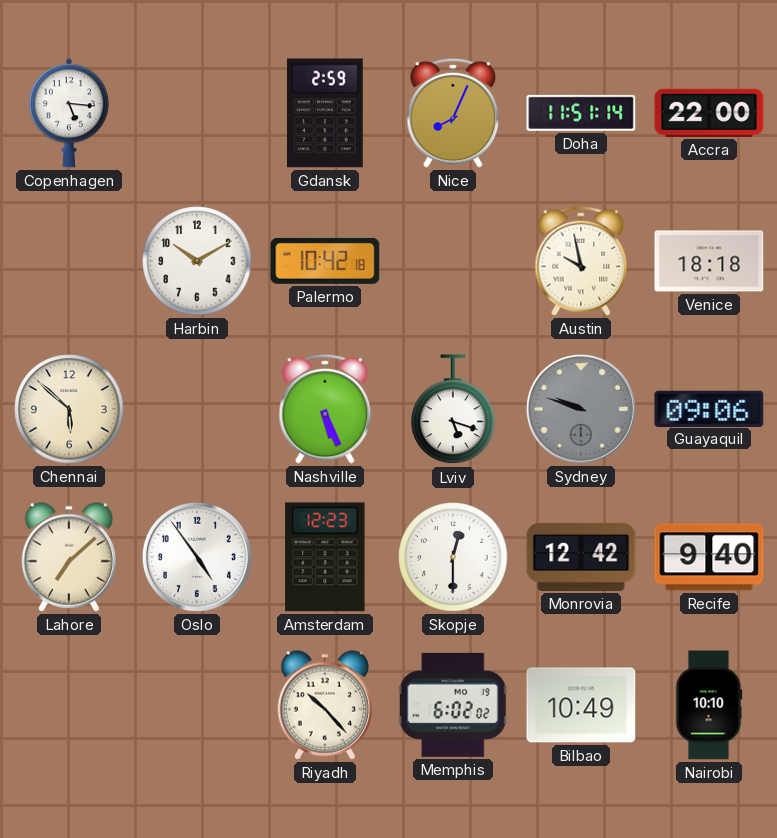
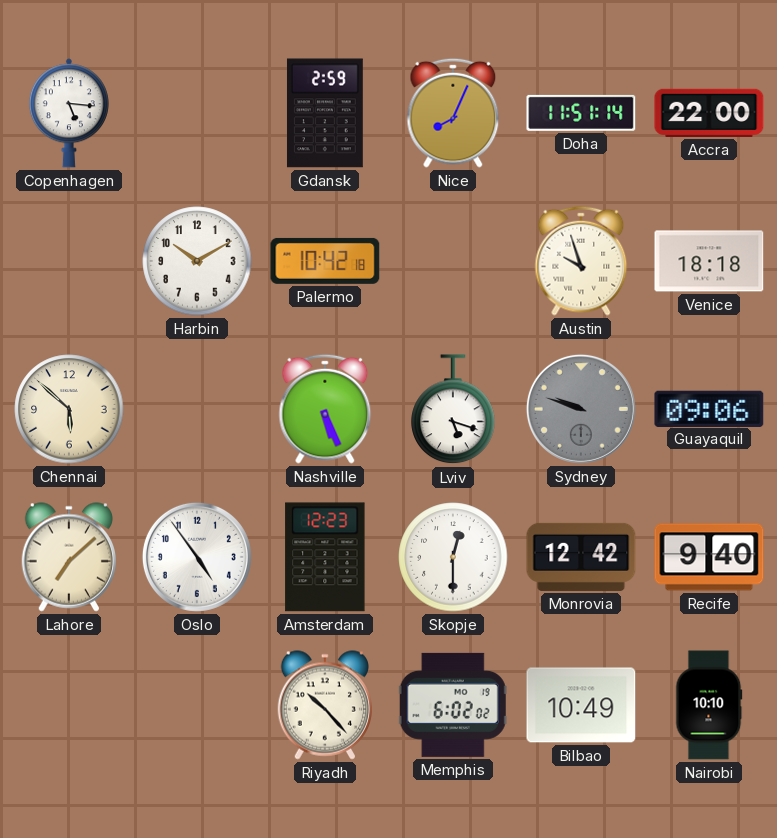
Austin: 9:58 -> 9:57
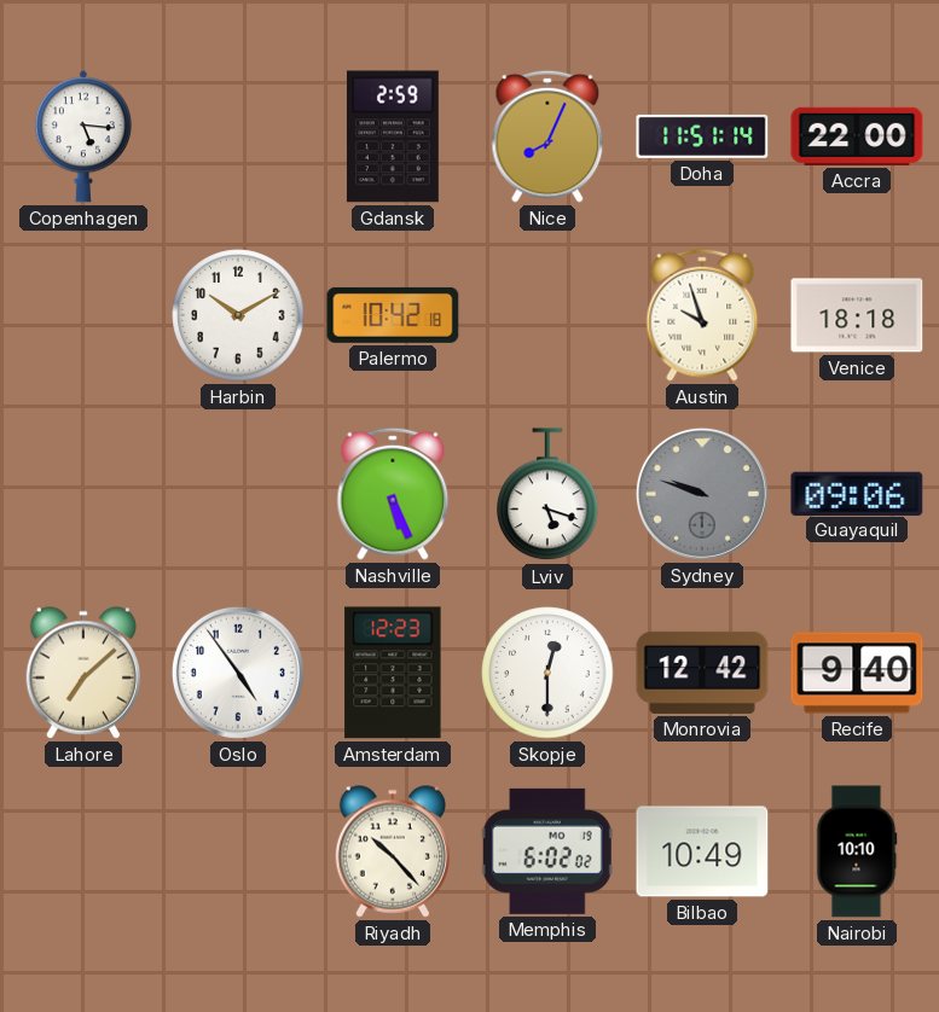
Chennai: 5:52 -> none
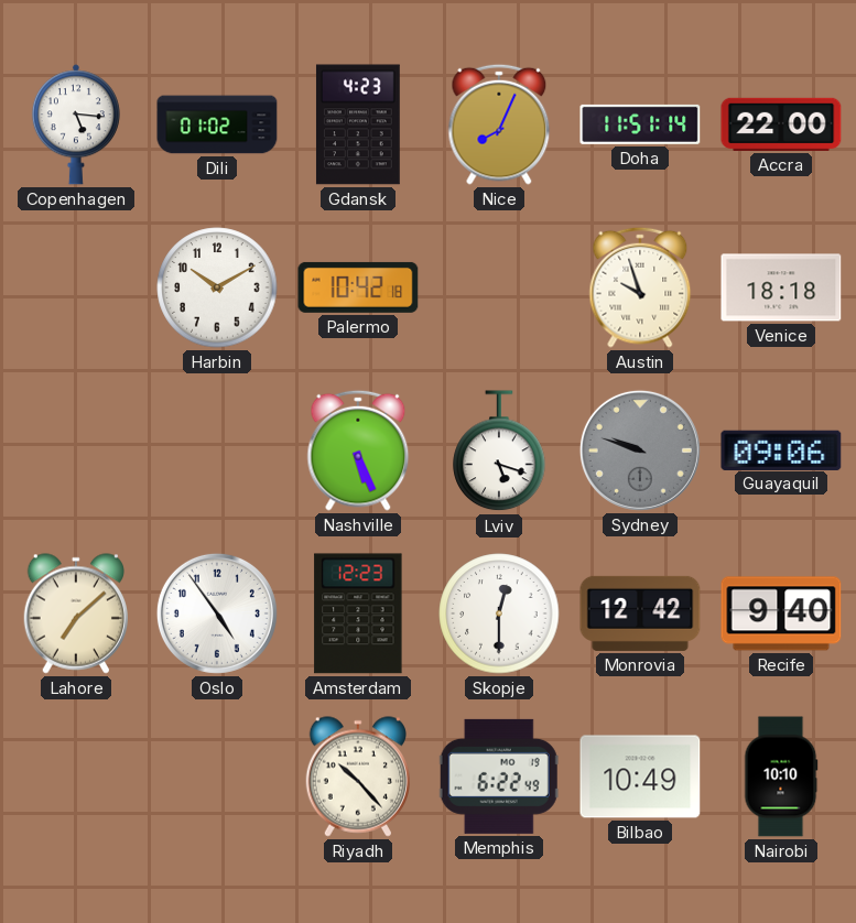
Dili: none -> 01:02
Gdansk: 2:59 -> 4:23
Memphis: 6:02 -> 6:22
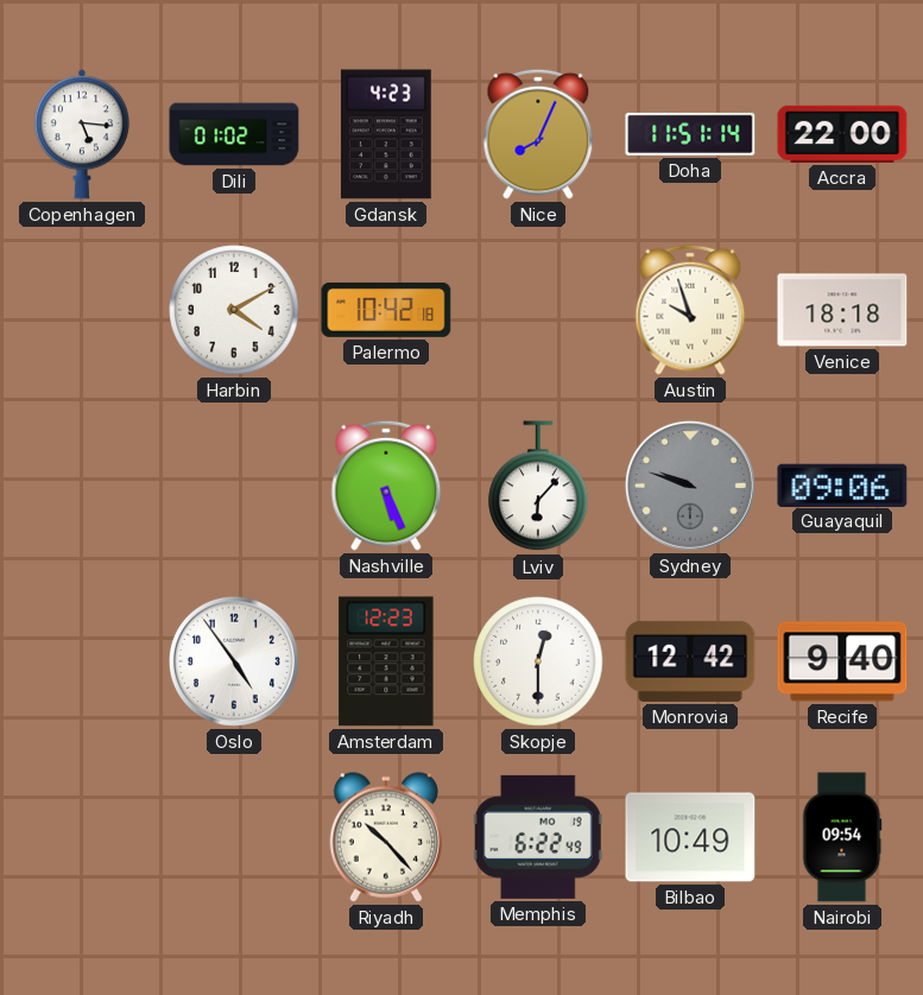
Harbin: 10:10 -> 4:10
Lviv: 5:18 -> 6:07
Lahore: 7:08 -> none
Nairobi: 10:10 -> 09:54
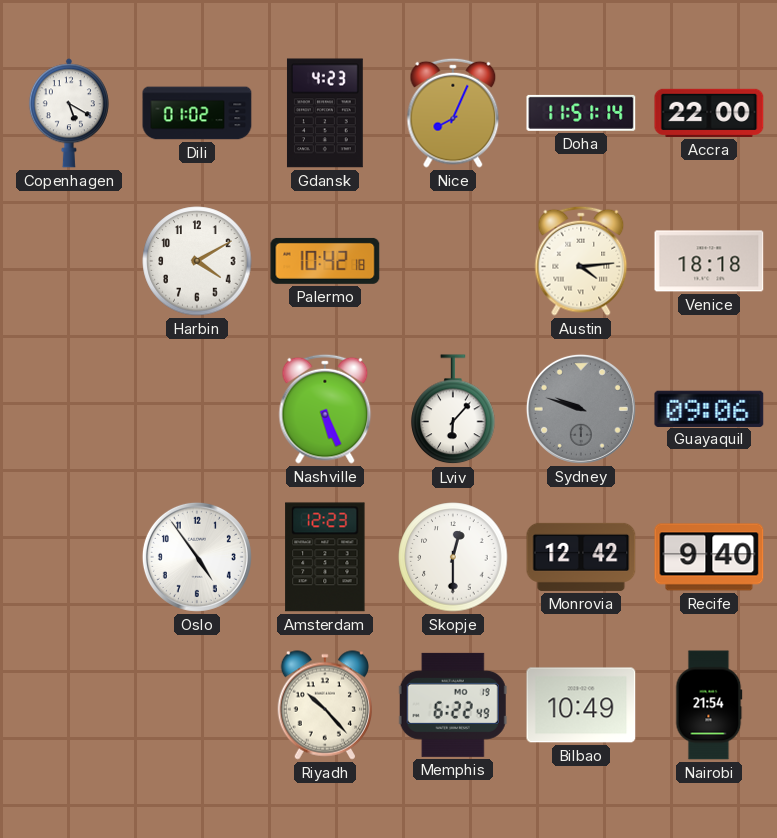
Copenhagen: 5:16 -> 5:20
Austin: 9:57 -> 4:14
Nairobi: 09:54 -> 21:54
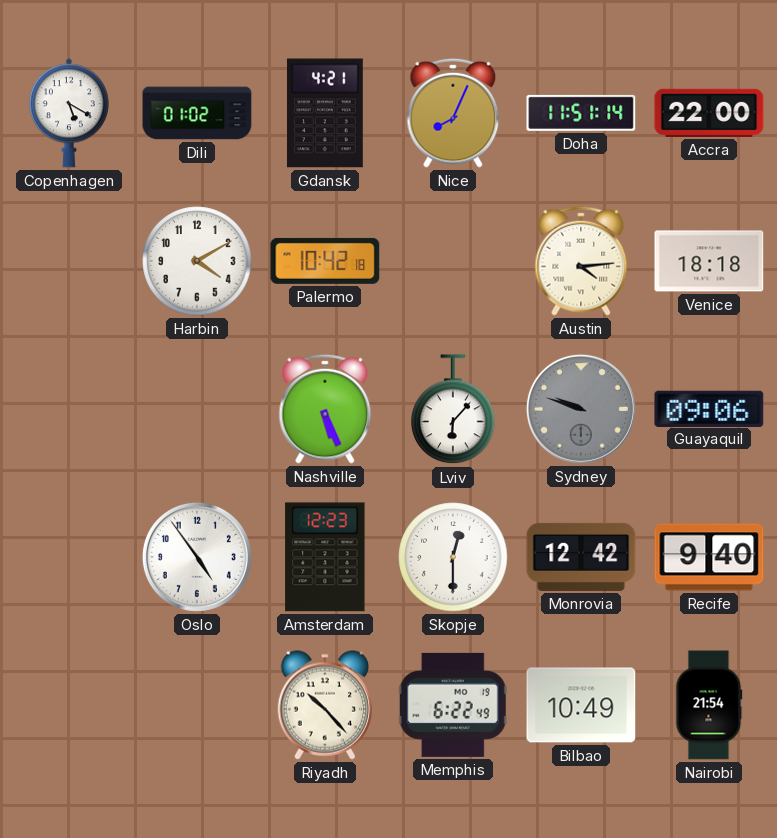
Gdansk: 4:23 -> 4:21
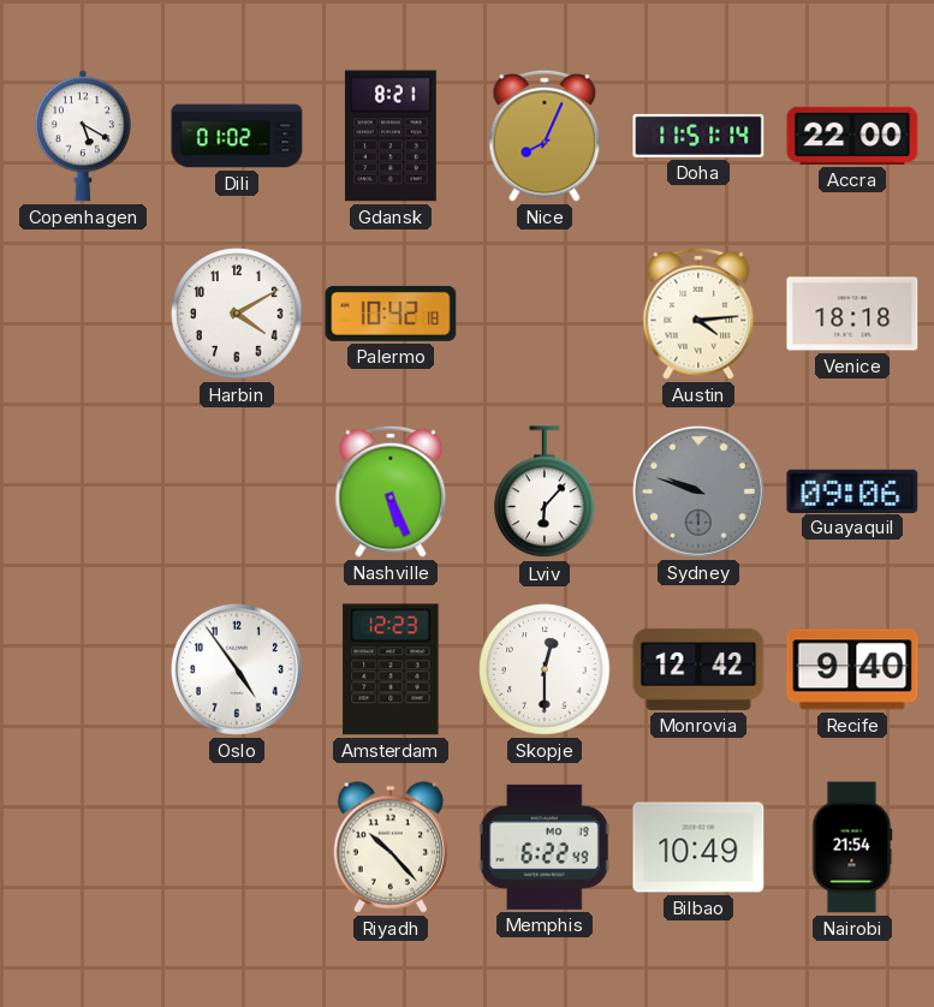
Gdansk: 4:21 -> 8:21
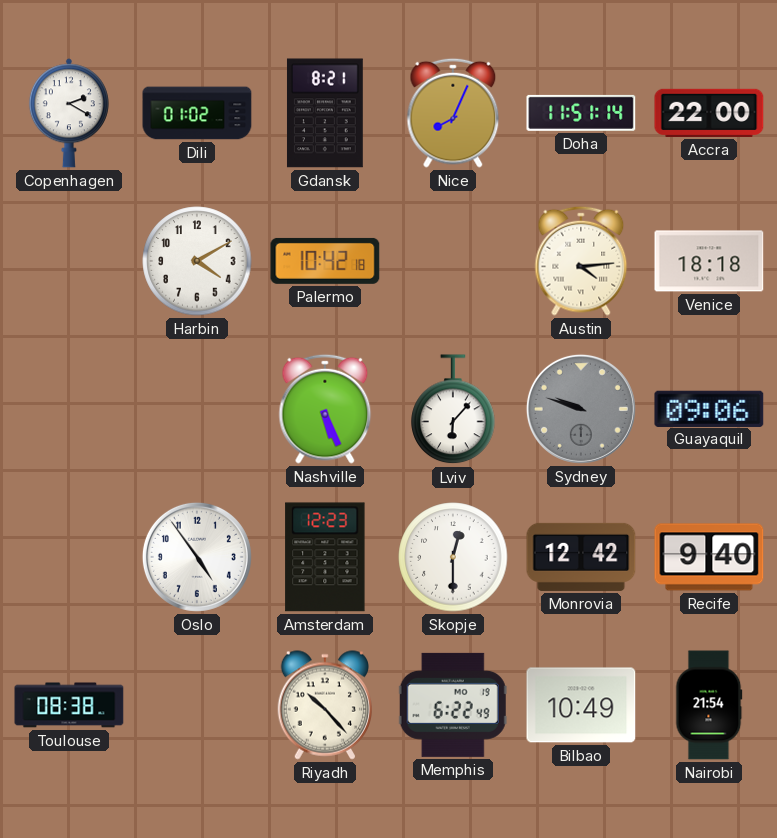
Copenhagen: 5:20 -> 2:20
Toulouse: none -> 08:38
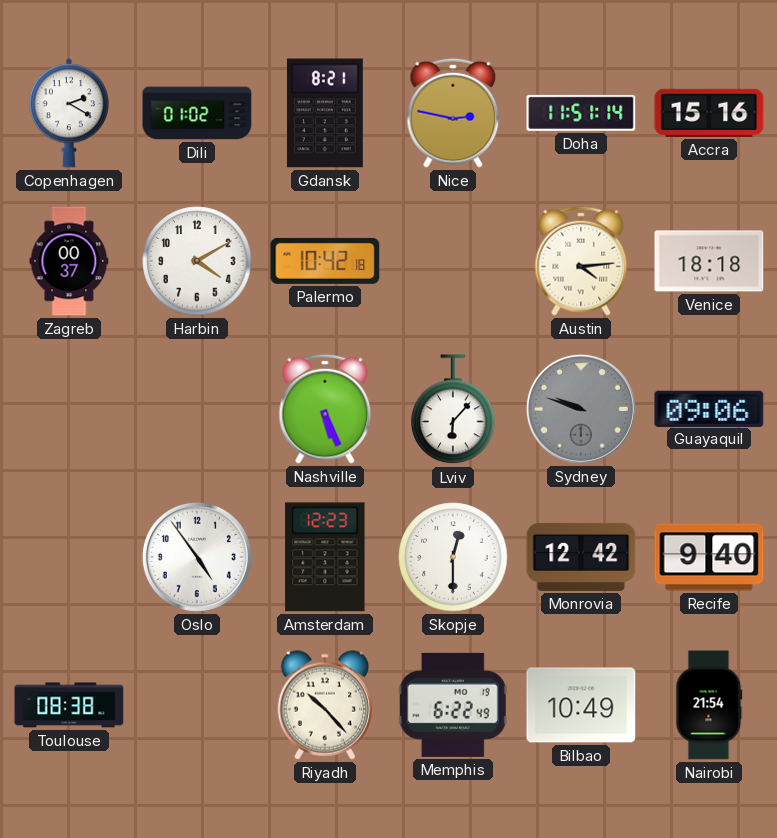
Nice: 8:04 -> 2:47
Accra: 22:00 -> 15:16
Zagreb: none -> 00:37
